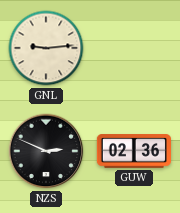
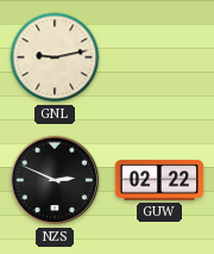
GNL: 9:14 -> 9:13
GUW: 02:36 -> 02:22
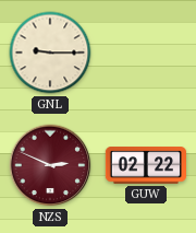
GNL: 9:13 -> 9:15
NZS dial: black -> burgundy
